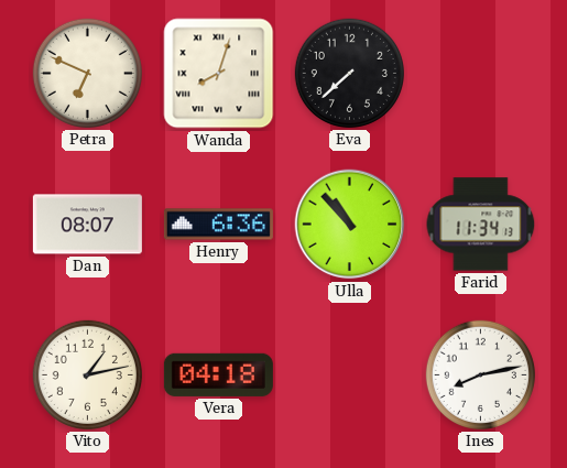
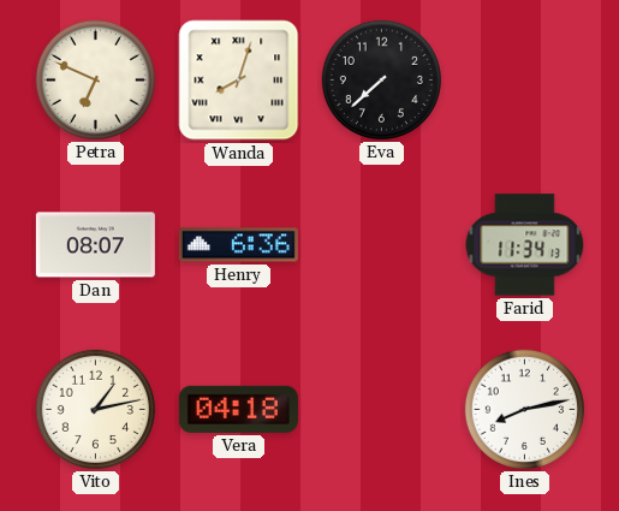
Ulla: 10:53 -> none
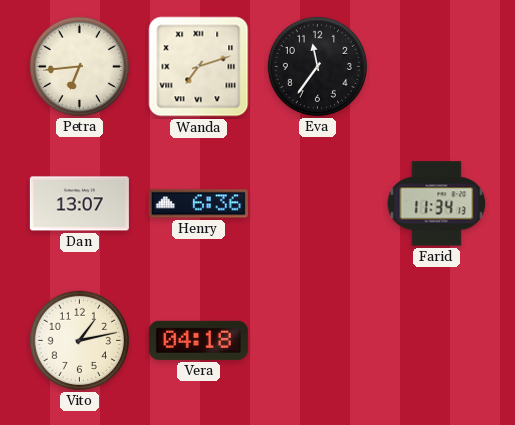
Petra: 6:49 -> 6:44
Wanda: 8:03 -> 7:12
Eva: 7:38 -> 11:36
Dan: 08:07 -> 13:07
Ines: 8:13 -> none
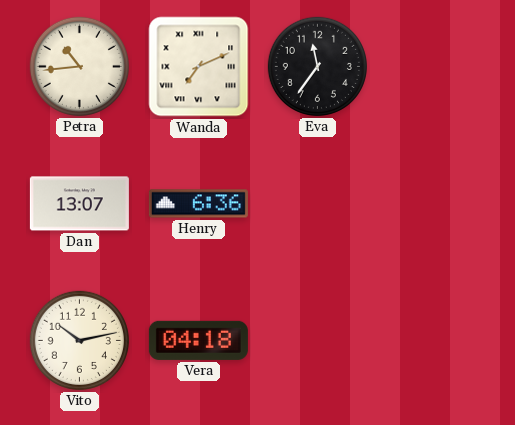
Petra: 6:44 -> 10:44
Wanda: 7:12 -> 7:11
Farid: 11:34 -> none
Vito: 1:13 -> 10:13
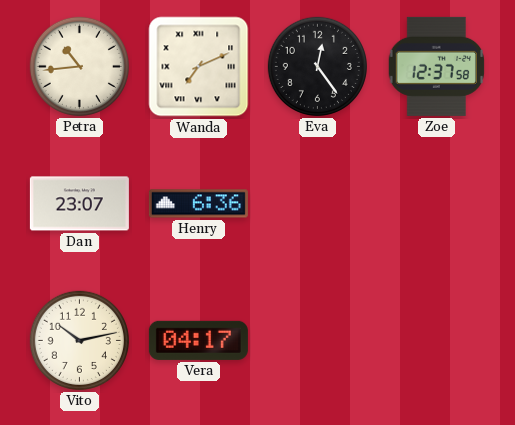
Eva: 11:36 -> 12:24
Zoe: none -> 12:37
Dan: 13:07 -> 23:07
Vera: 04:18 -> 04:17
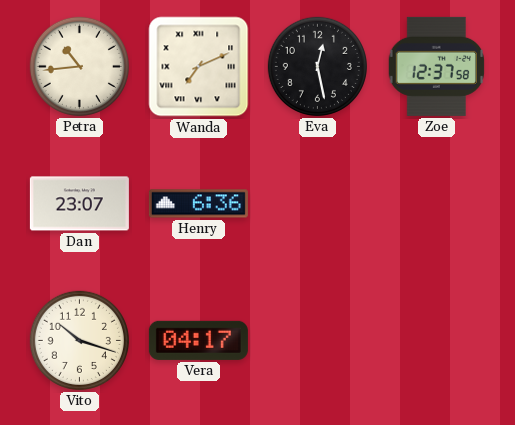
Eva: 12:24 -> 12:28
Vito: 10:13 -> 10:18
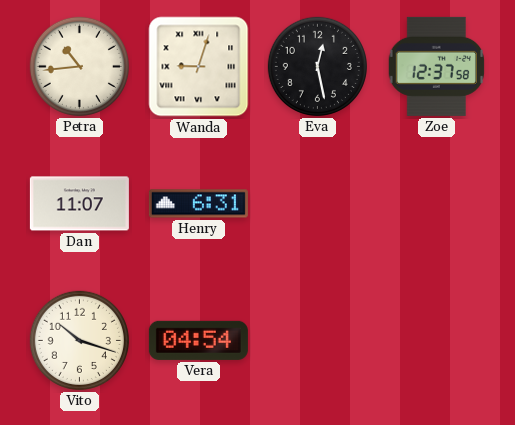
Wanda: 7:11 -> 9:03
Dan: 23:07 -> 11:07
Henry: 6:36 -> 6:31
Vera: 04:17 -> 04:54
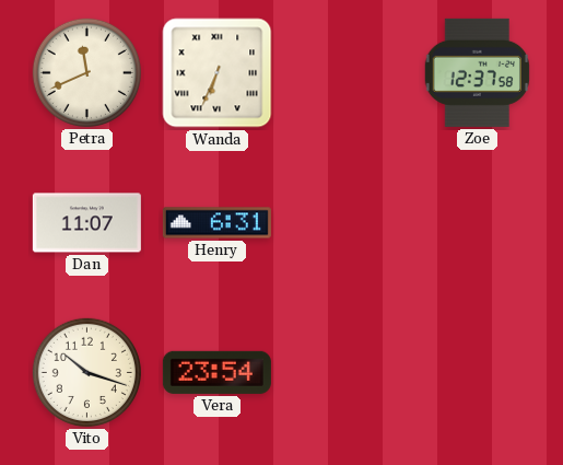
Petra: 10:44 -> 11:41
Wanda: 9:03 -> 6:34
Eva: 12:28 -> none
Vera: 04:54 -> 23:54
